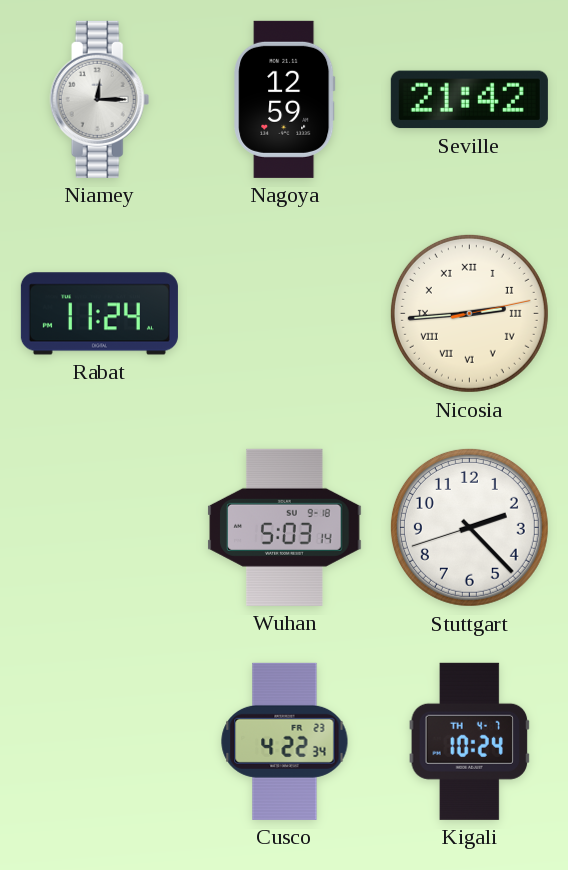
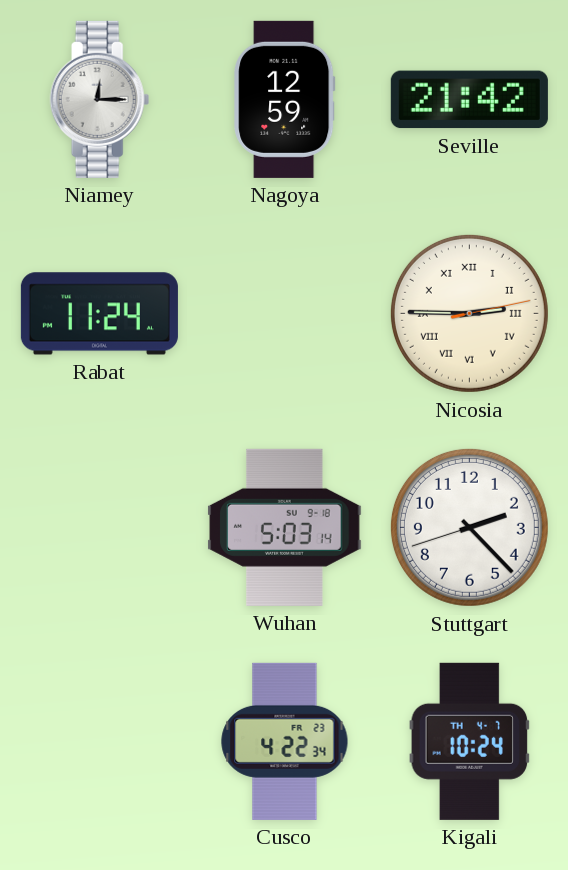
Nicosia: 2:44 -> 2:45
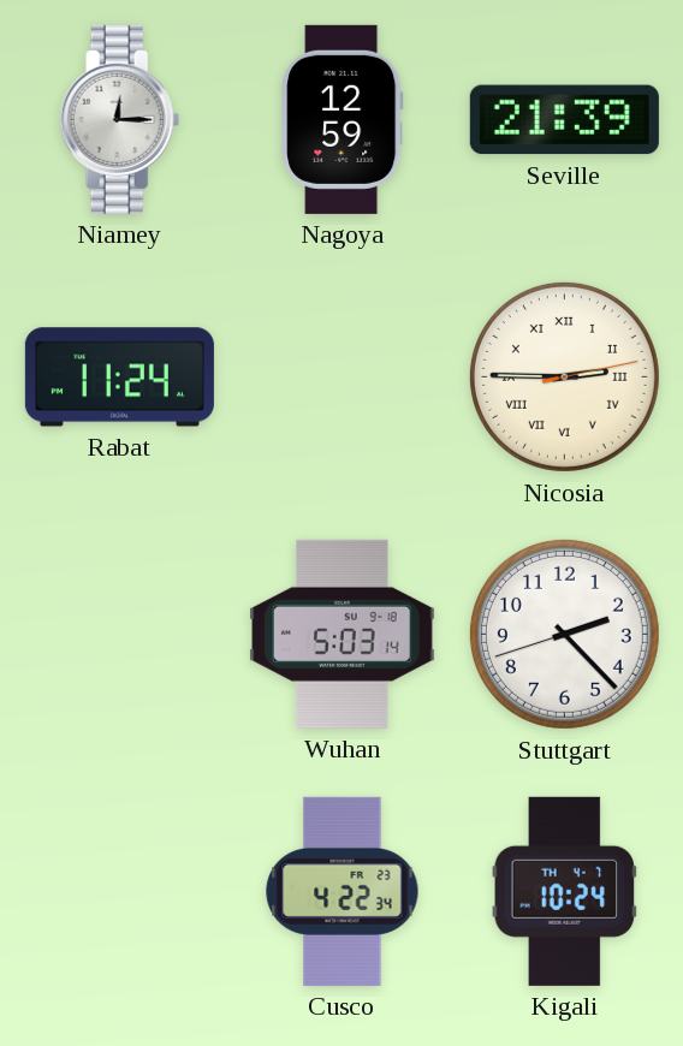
Seville: 21:42 -> 21:39
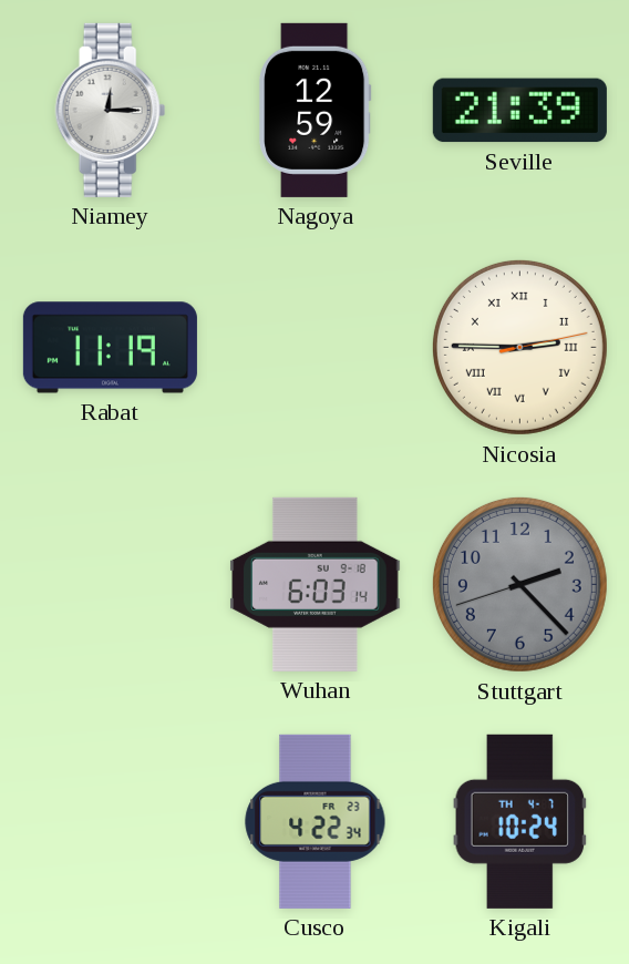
Rabat: 11:24 -> 11:19
Wuhan: 5:03 -> 6:03
Stuttgart dial: white -> grey
